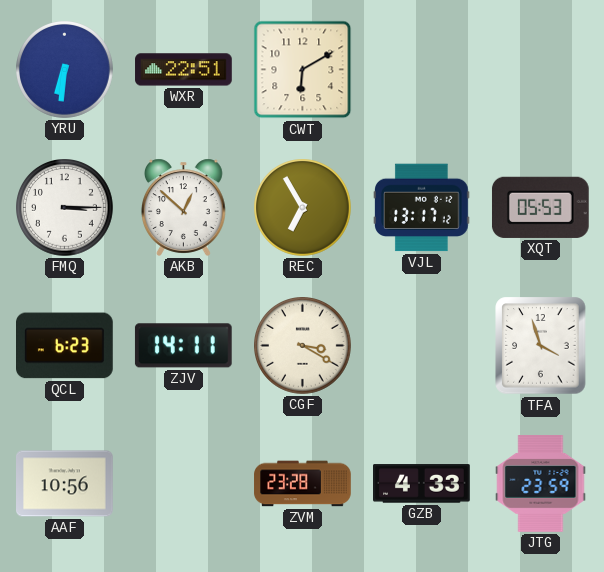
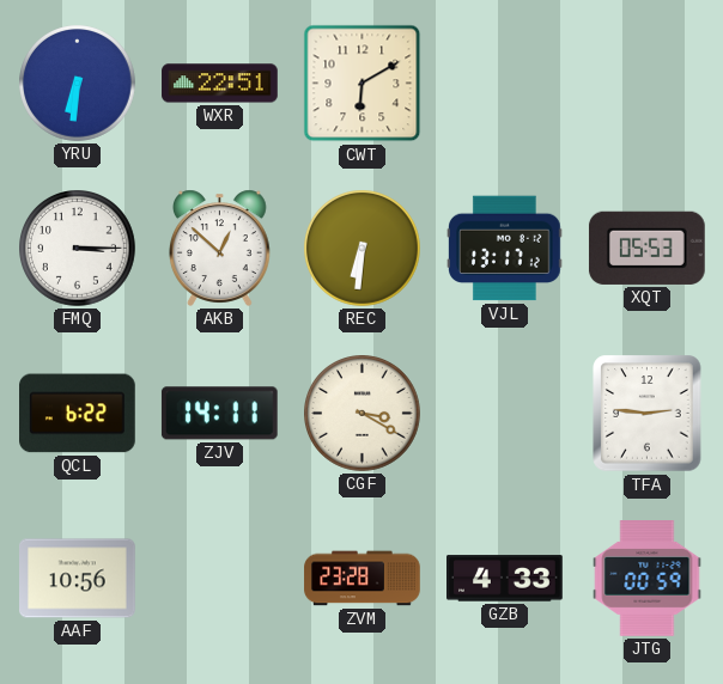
REC: 6:55 -> 6:31
QCL: 6:23 -> 6:22
TFA: 3:57 -> 2:46
JTG: 23:59 -> 00:59
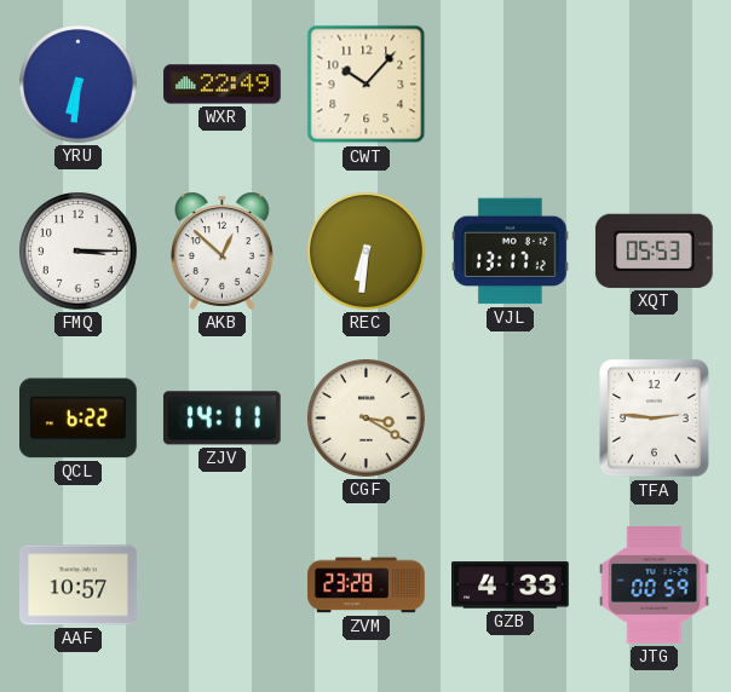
WXR: 22:51 -> 22:49
CWT: 6:10 -> 10:07
AAF: 10:56 -> 10:57
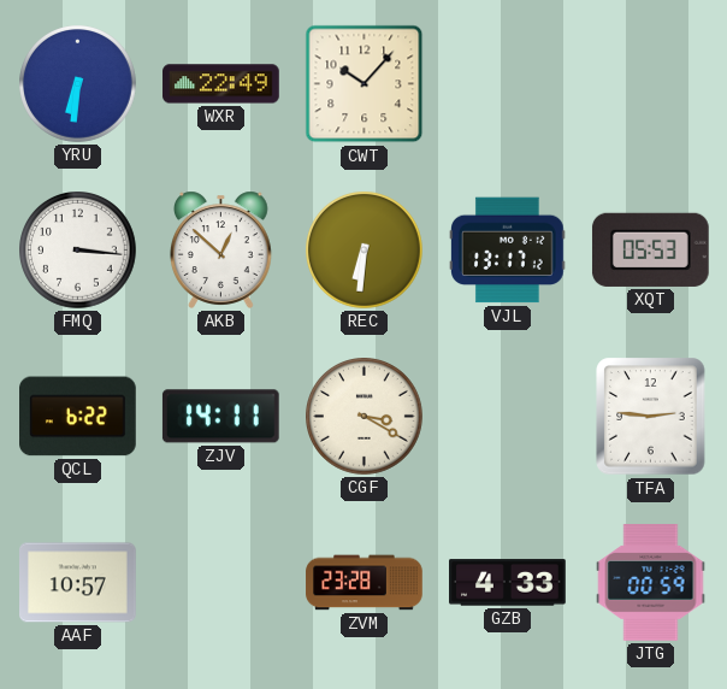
FMQ: 3:15 -> 3:16
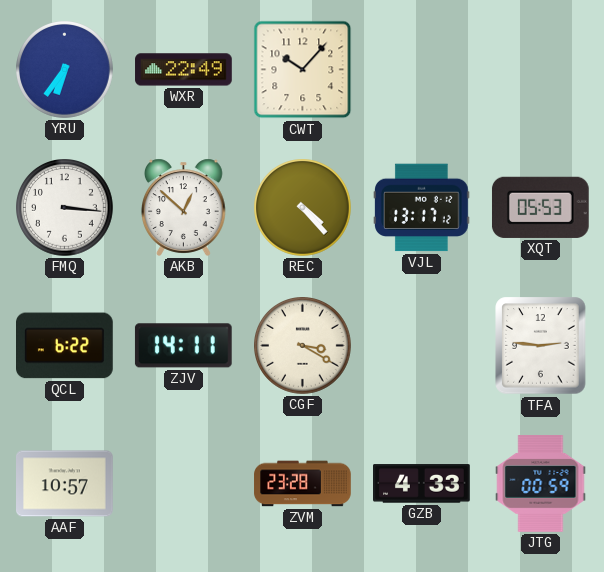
YRU: 6:31 -> 6:36
REC: 6:31 -> 4:23
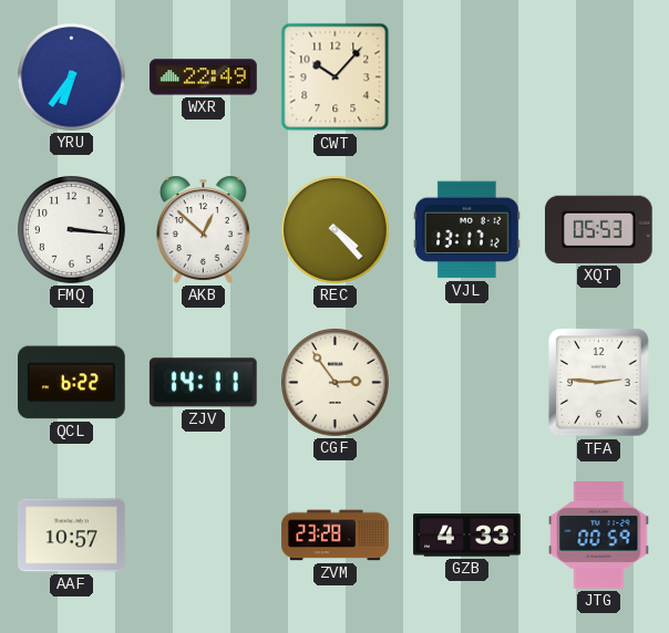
CGF: 3:20 -> 2:54
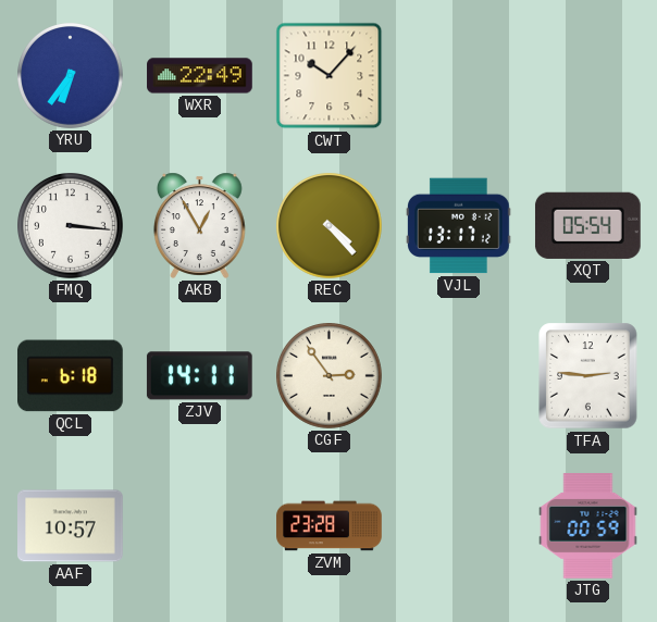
AKB: 12:52 -> 12:55
XQT: 05:53 -> 05:54
QCL: 6:22 -> 6:18
GZB: 4:33 -> none
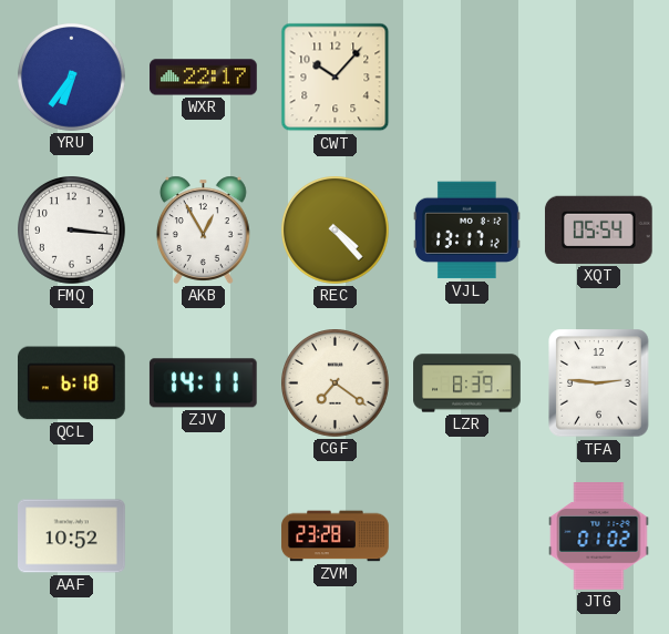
WXR: 22:49 -> 22:17
CGF: 2:54 -> 7:21
LZR: none -> 8:39
AAF: 10:57 -> 10:52
JTG: 00:59 -> 01:02
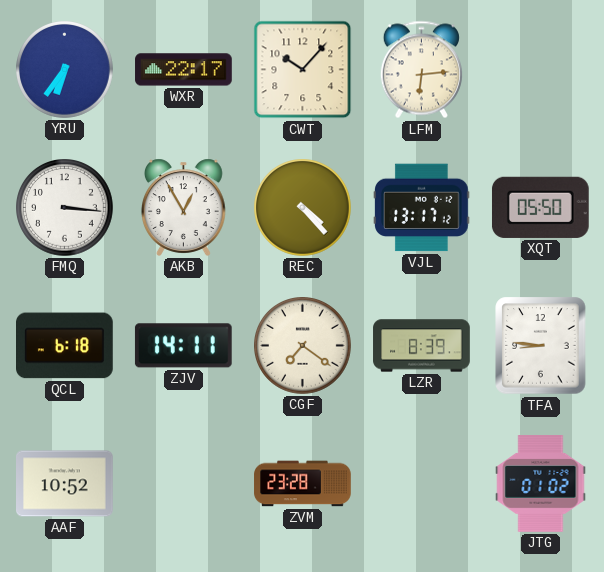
LFM: none -> 6:14
XQT: 05:54 -> 05:50
TFA: 2:46 -> 8:46
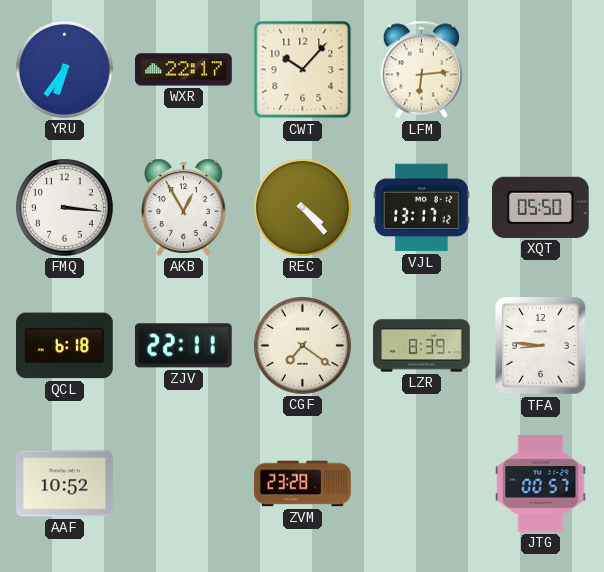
ZJV: 14:11 -> 22:11
JTG: 01:02 -> 00:57
